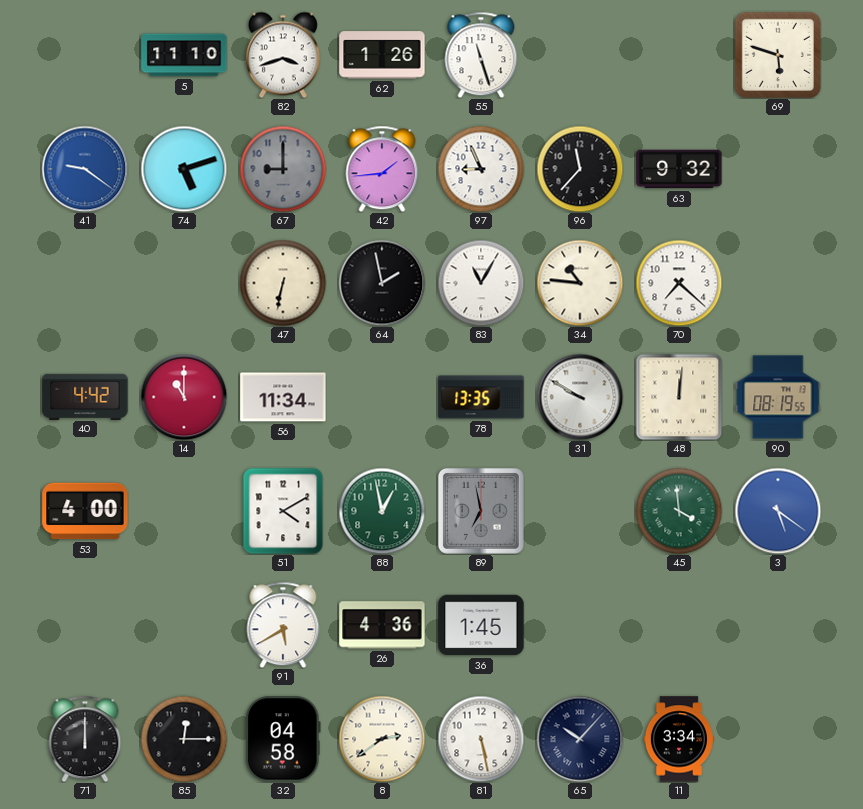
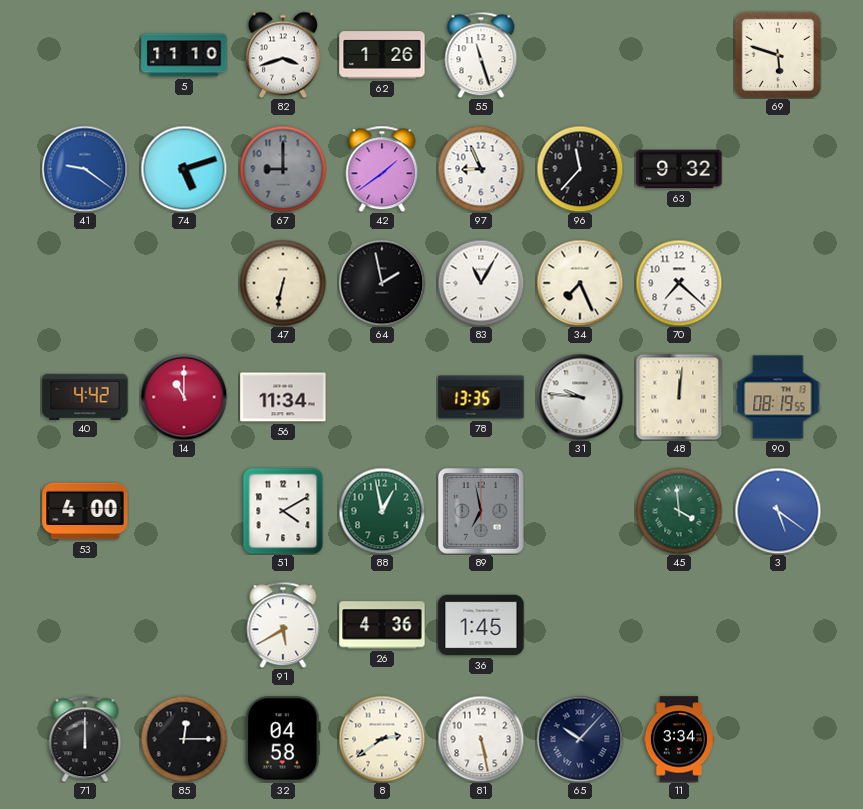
42: 1:44 -> 1:39
34: 10:46 -> 7:26
31: 9:50 -> 9:46
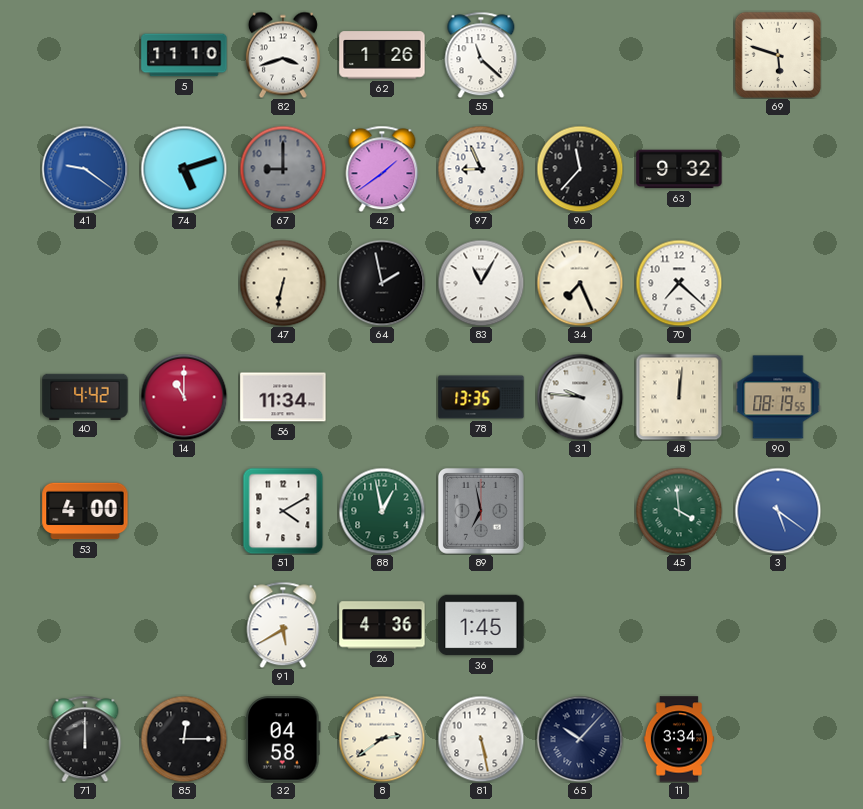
55: 11:27 -> 11:22
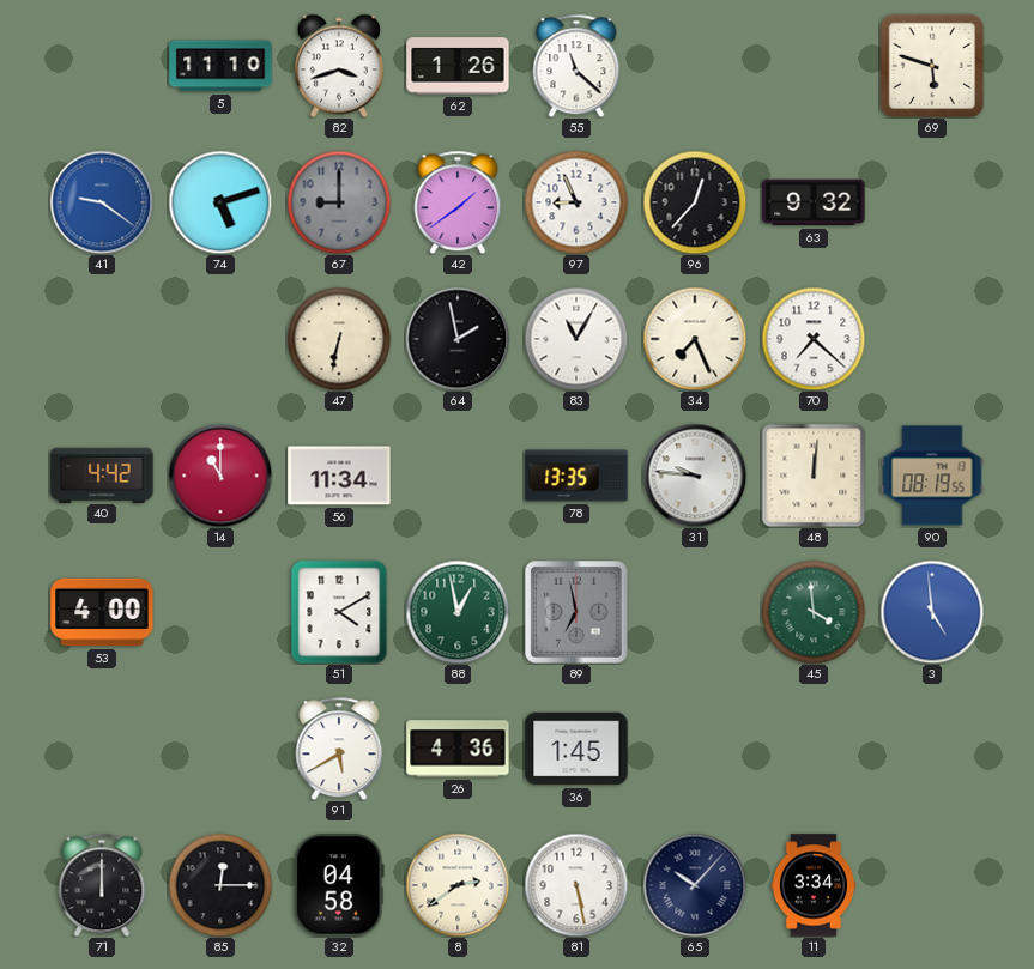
96: 11:37 -> 12:37
3: 5:21 -> 4:59
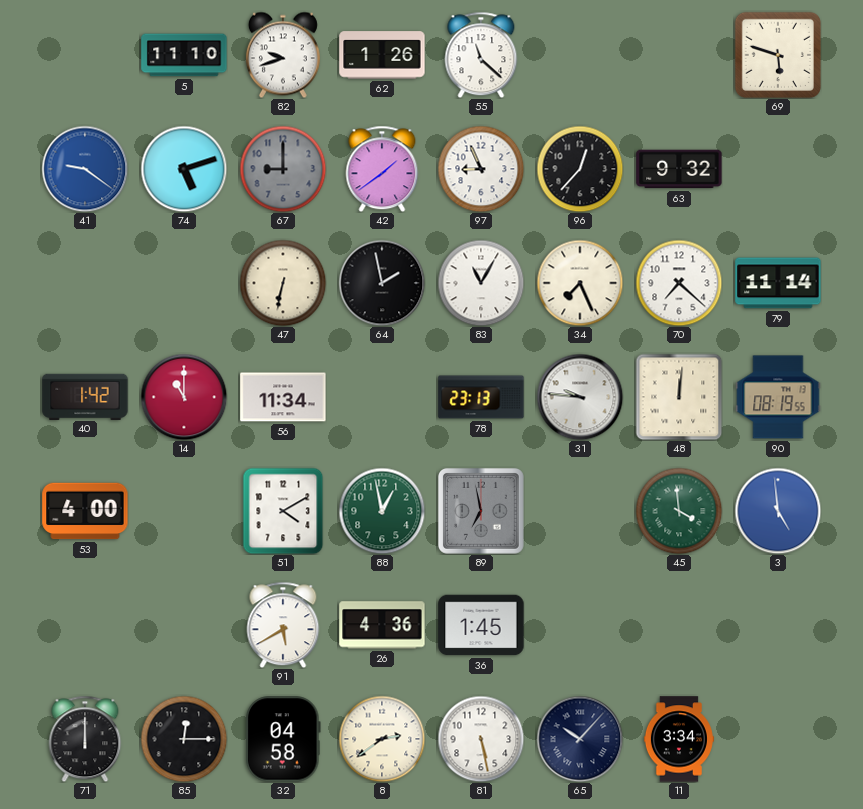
82: 3:42 -> 9:42
79: none -> 11:14
40: 4:42 -> 1:42
78: 13:35 -> 23:13
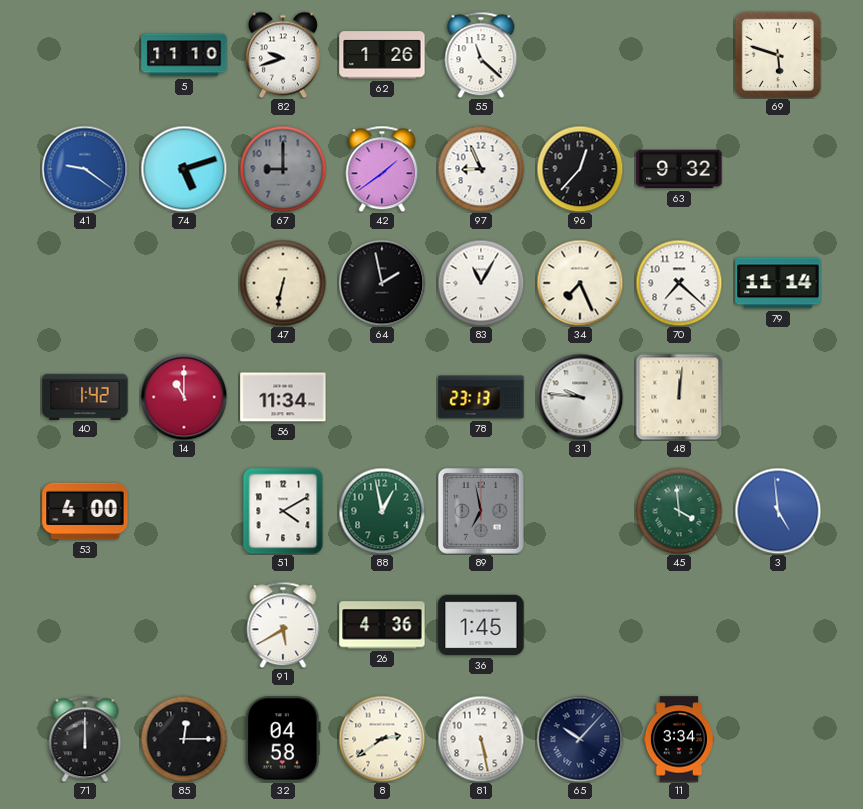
90: 08:19 -> none
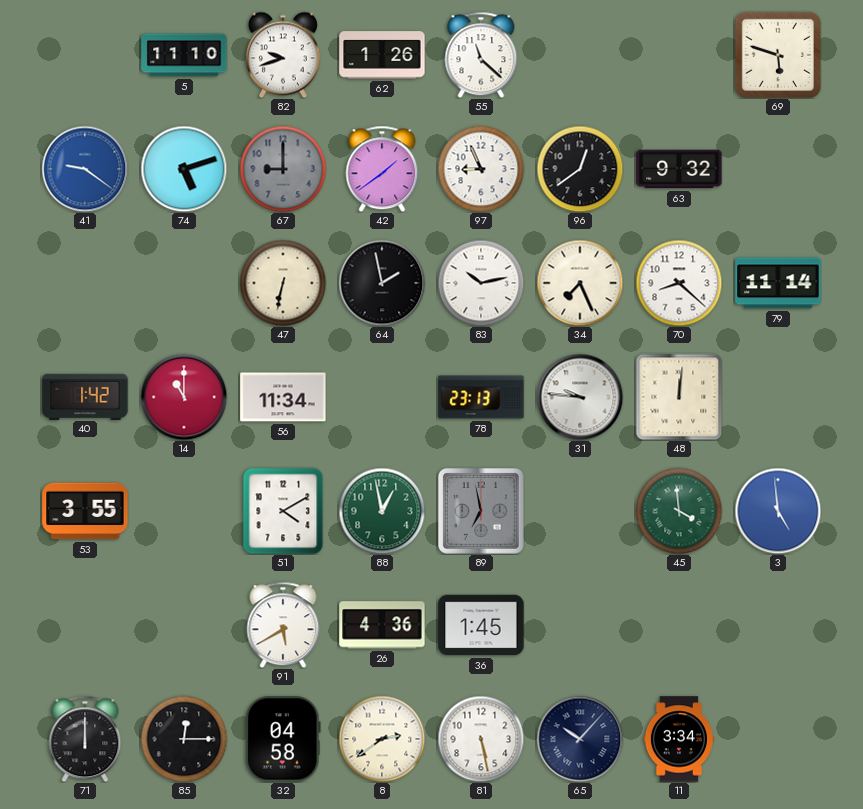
96: 12:37 -> 12:39
83: 11:05 -> 10:13
70: 7:22 -> 8:22
53: 4:00 -> 3:55
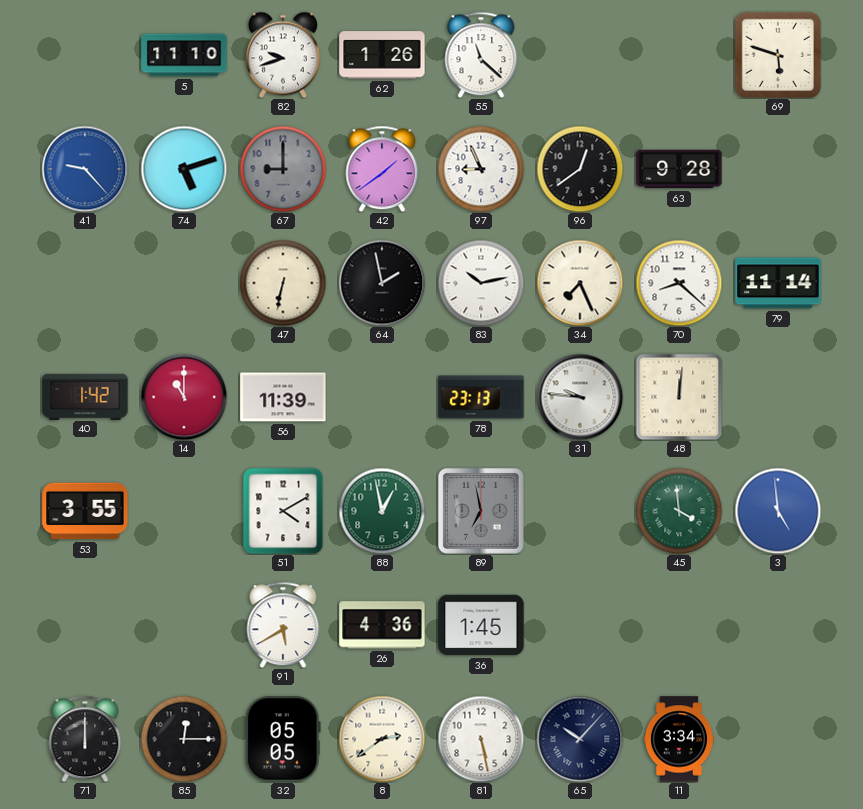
41: 9:21 -> 9:23
63: 9:32 -> 9:28
56: 11:34 -> 11:39
32: 04:58 -> 05:05
